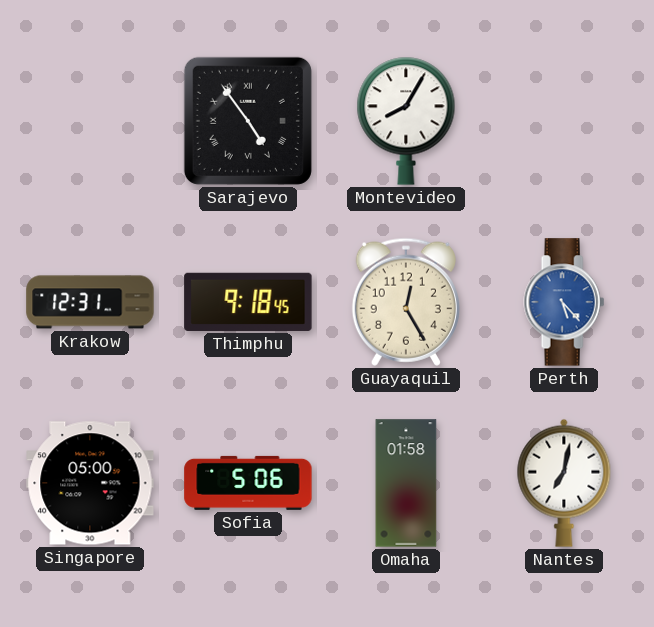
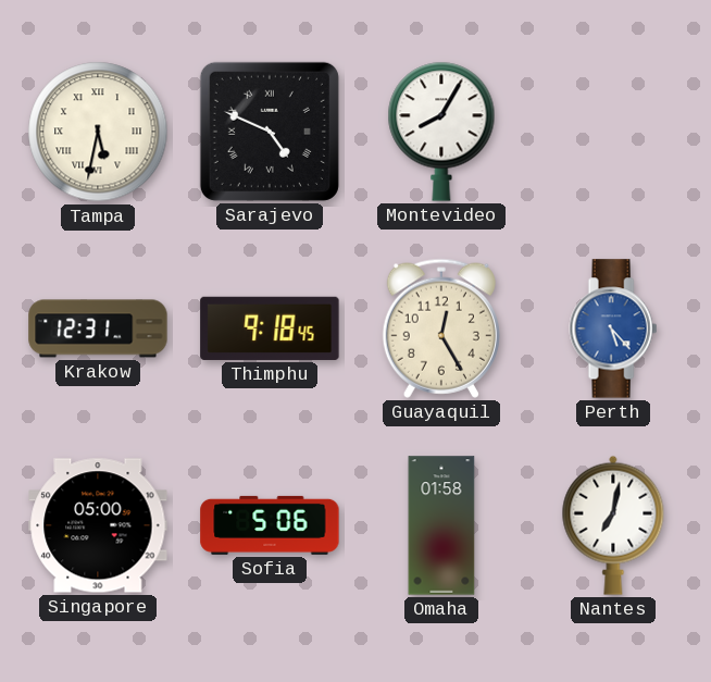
Tampa: none -> 5:32
Sarajevo: 4:54 -> 4:49
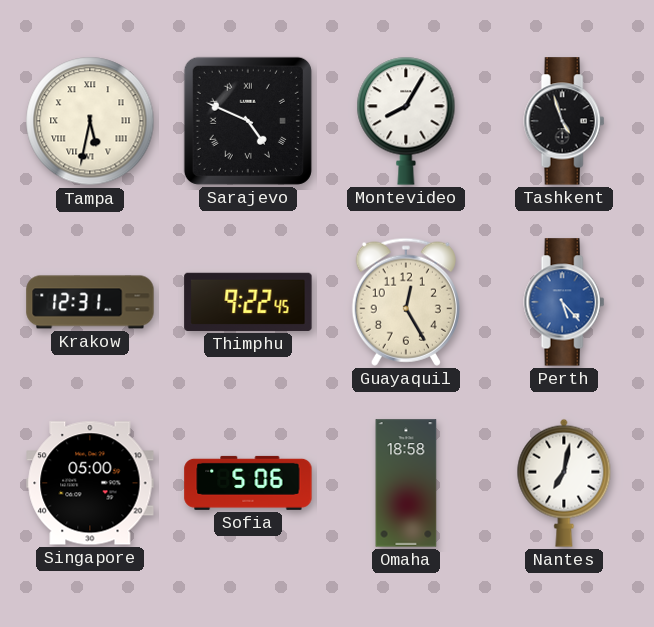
Tashkent: none -> 4:57
Thimphu: 9:18 -> 9:22
Omaha: 01:58 -> 18:58
